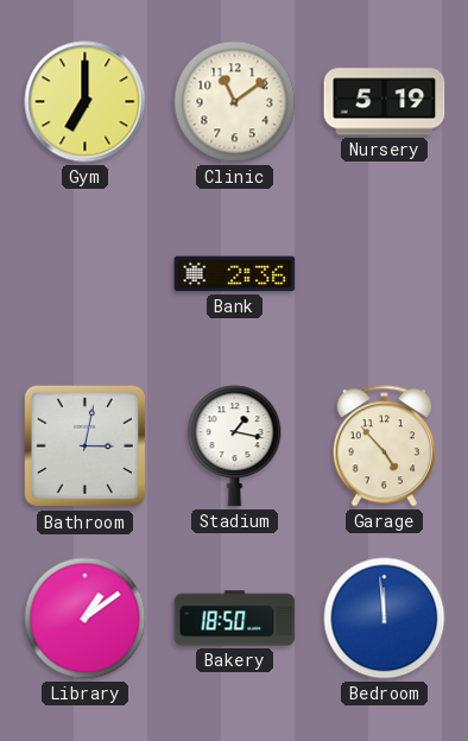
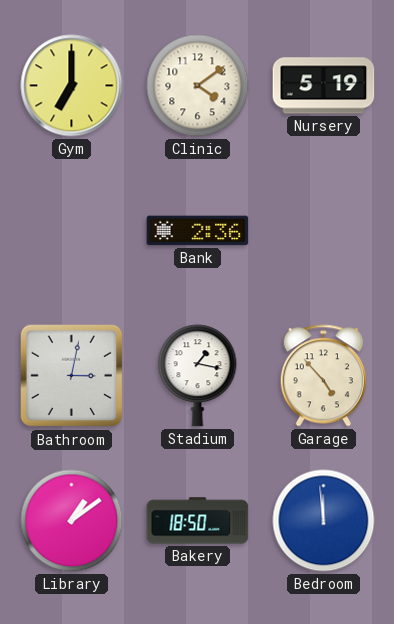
Clinic: 11:09 -> 4:09
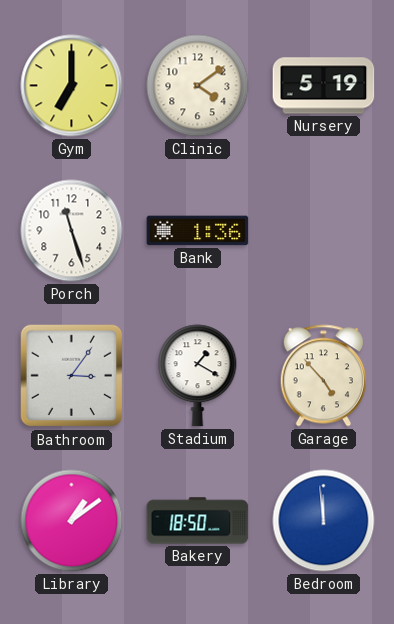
Porch: none -> 11:27
Bank: 2:36 -> 1:36
Bathroom: 3:02 -> 3:06
Stadium: 1:17 -> 1:20
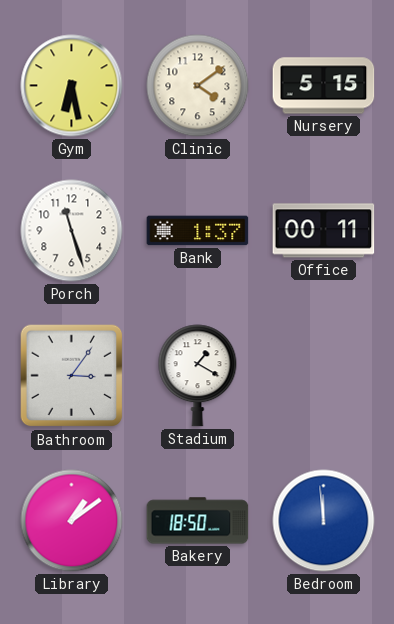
Gym: 7:00 -> 6:28
Nursery: 5:19 -> 5:15
Bank: 1:36 -> 1:37
Office: none -> 00:11
Garage: 4:53 -> none
